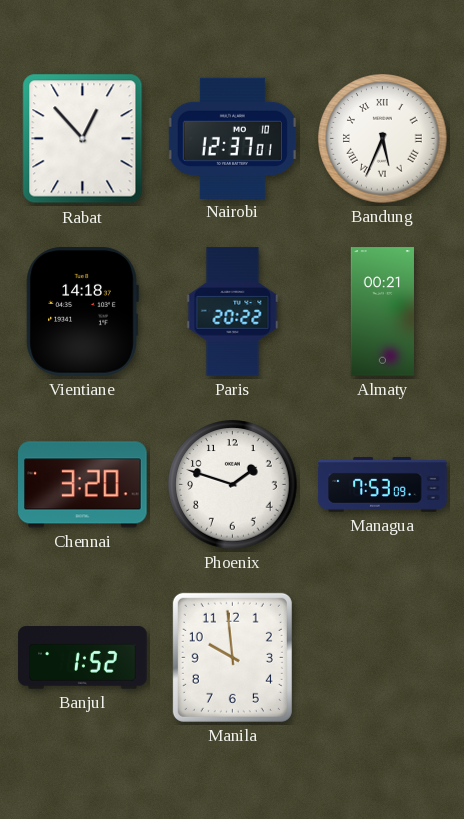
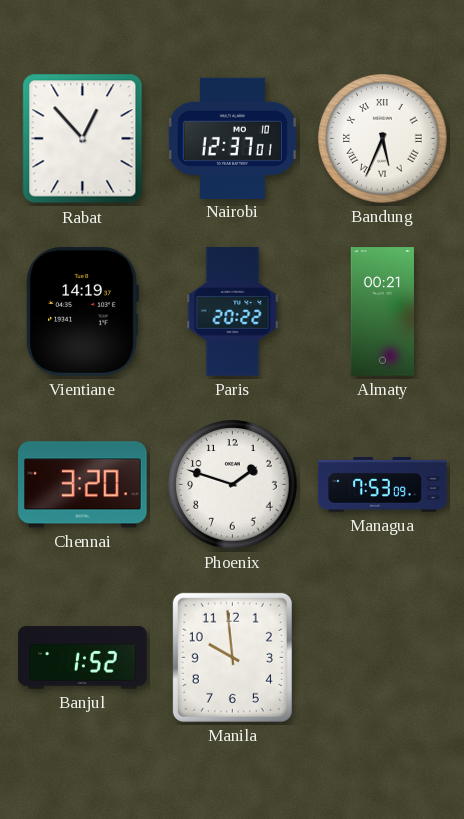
Vientiane: 14:18 -> 14:19
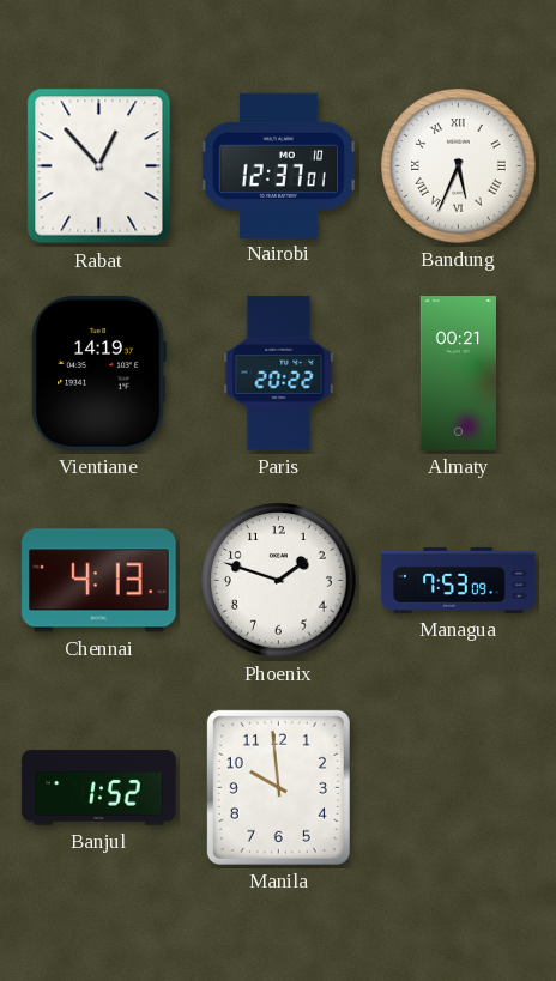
Chennai: 3:20 -> 4:13
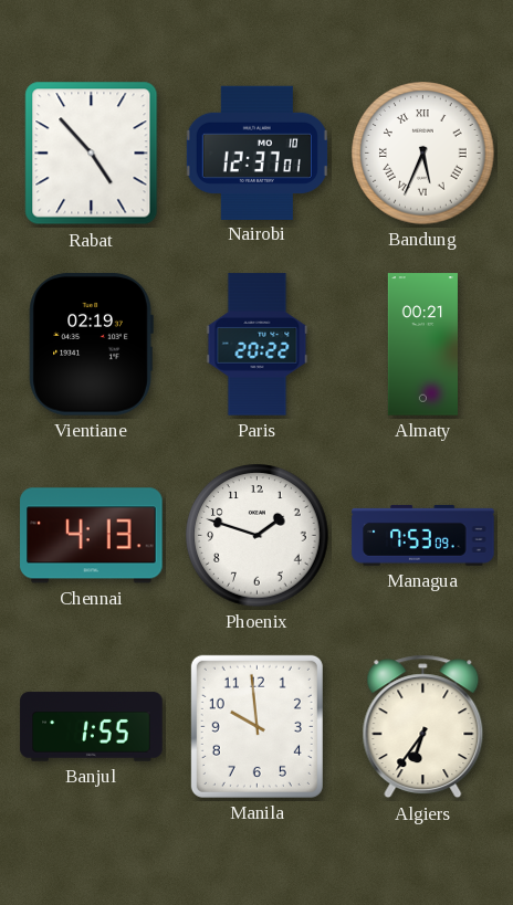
Rabat: 12:53 -> 4:53
Vientiane: 14:19 -> 02:19
Banjul: 1:52 -> 1:55
Algiers: none -> 6:36
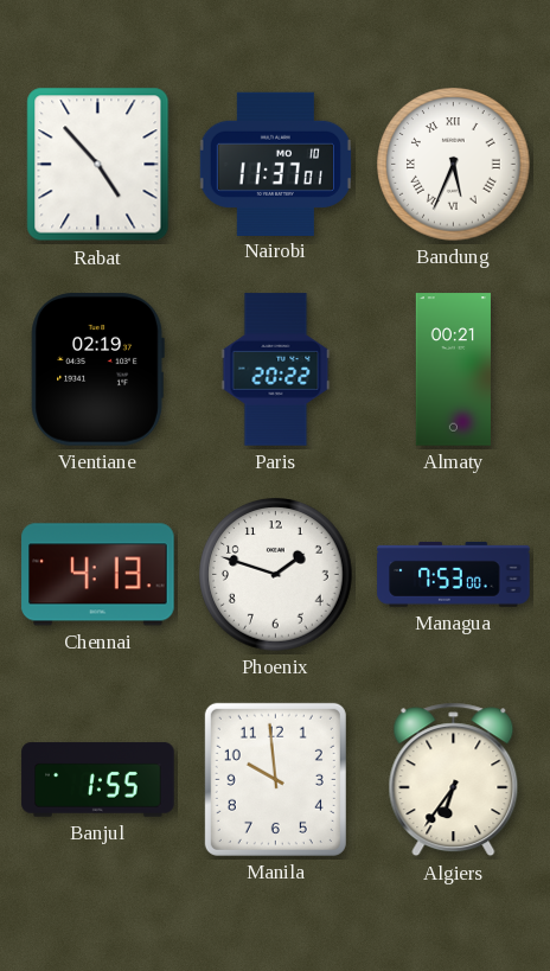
Nairobi: 12:37 -> 11:37
Managua: 7:53:09 -> 7:53:00
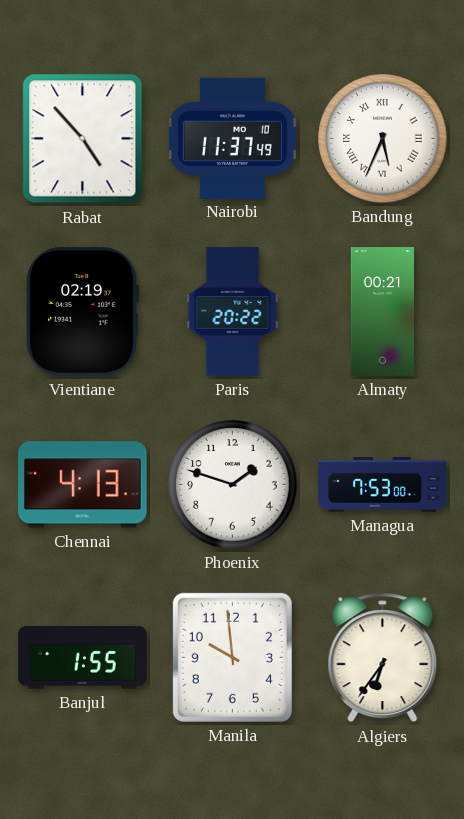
Nairobi: 11:37:01 -> 11:37:49
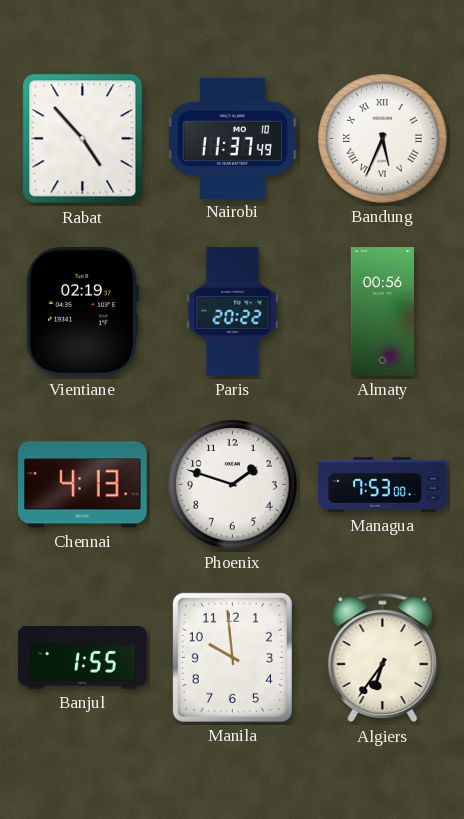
Almaty: 00:21 -> 00:56
